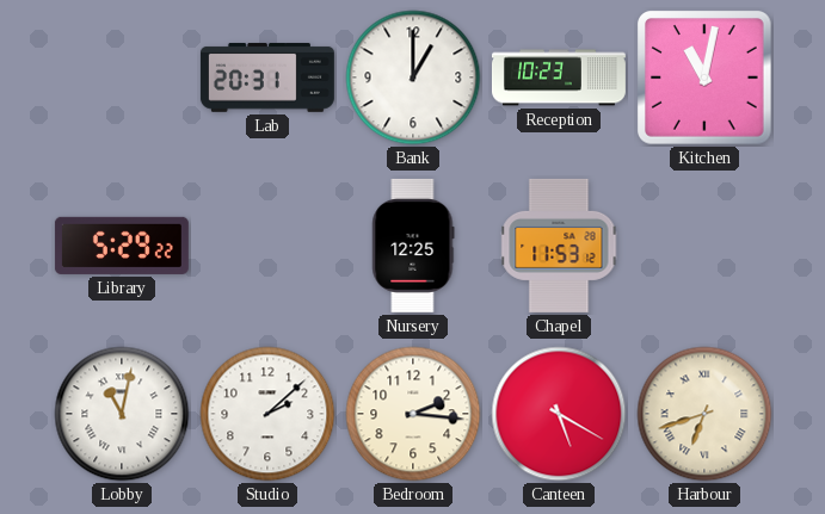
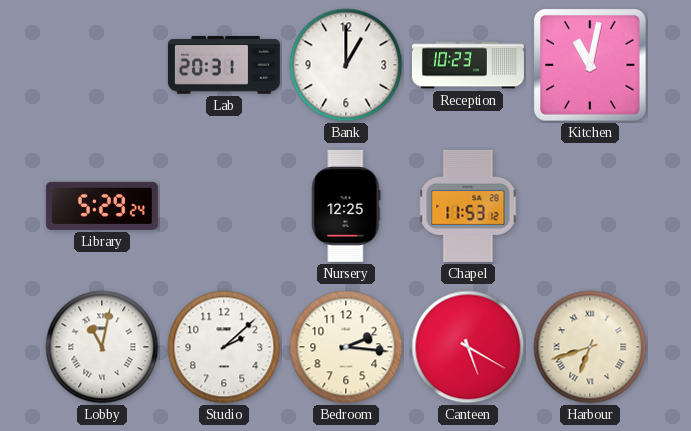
Library: 5:29:22 -> 5:29:24
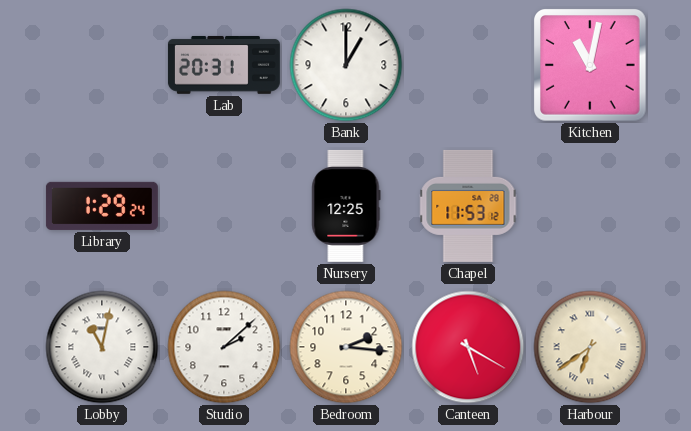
Reception: 10:23 -> none
Library: 5:29 -> 1:29
Harbour: 6:42 -> 6:39
